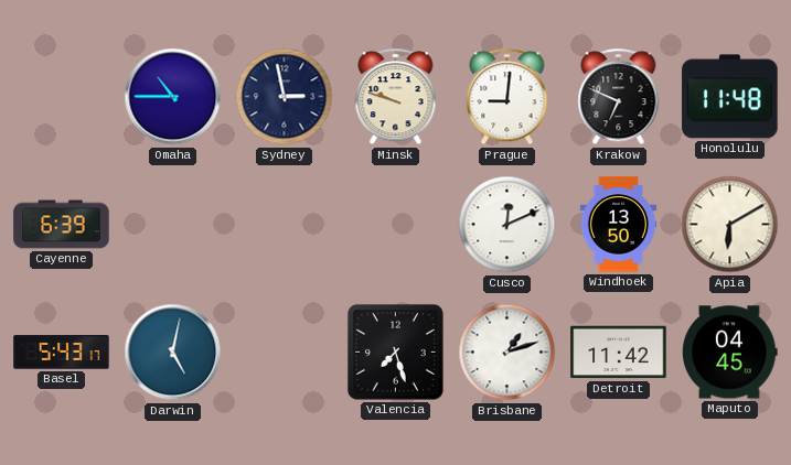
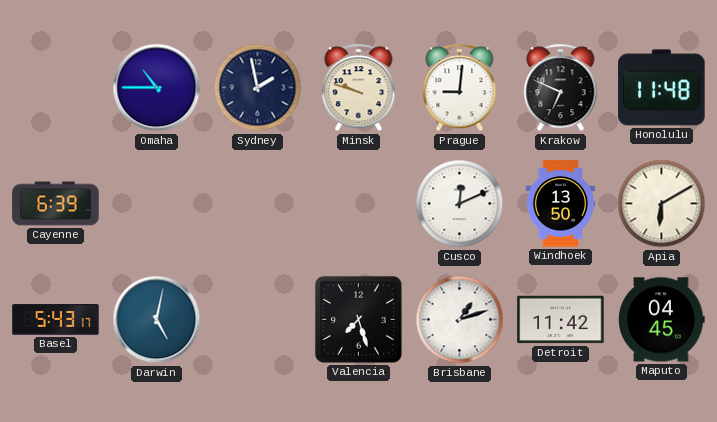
Sydney: 2:58 -> 1:58
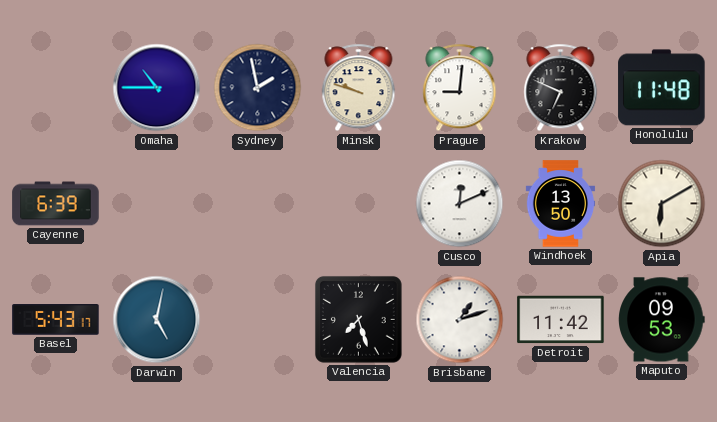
Maputo: 04:45 -> 09:53
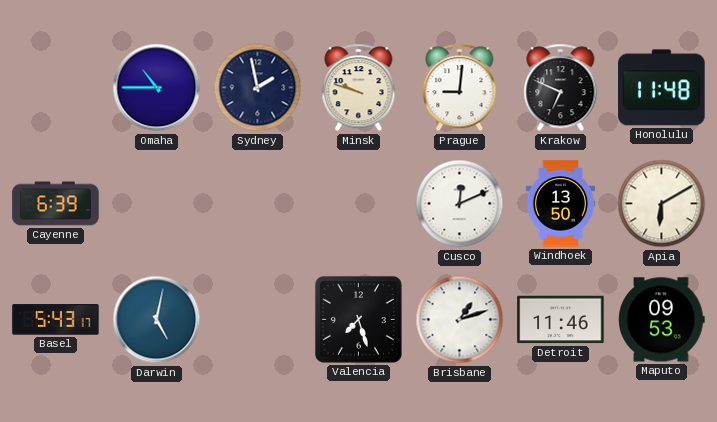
Detroit: 11:42 -> 11:46
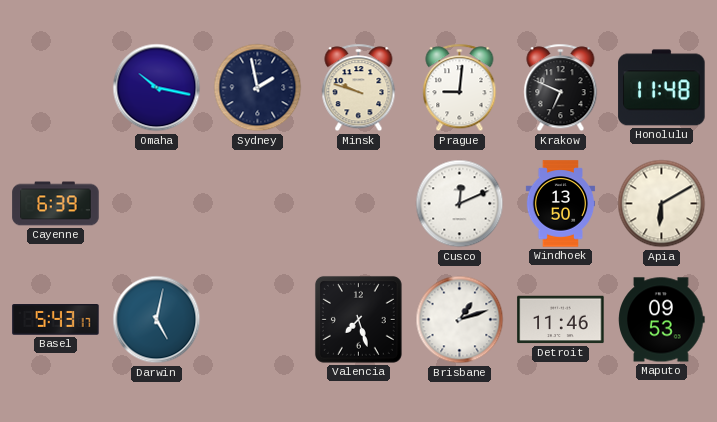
Omaha: 10:45 -> 10:17
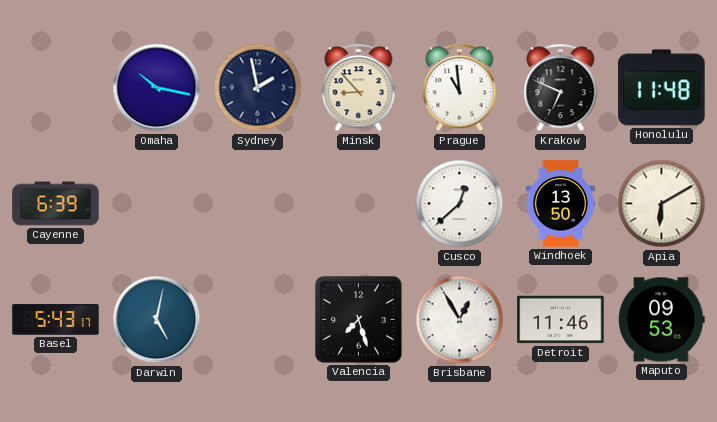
Minsk: 9:48 -> 8:53
Prague: 9:01 -> 10:59
Cusco: 12:11 -> 12:38
Brisbane: 1:12 -> 12:55
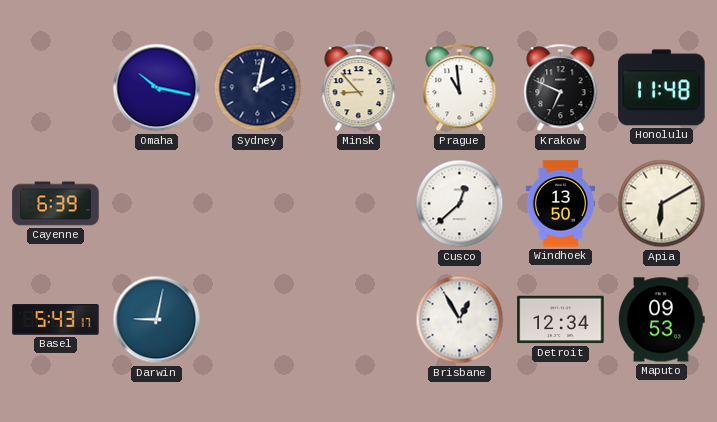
Sydney: 1:58 -> 2:02
Darwin: 5:02 -> 9:02
Valencia: 7:27 -> none
Detroit: 11:46 -> 12:34
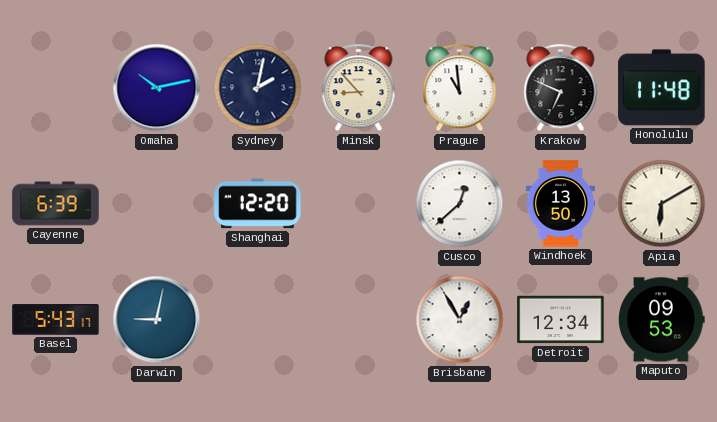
Omaha: 10:17 -> 10:13
Shanghai: none -> 12:20
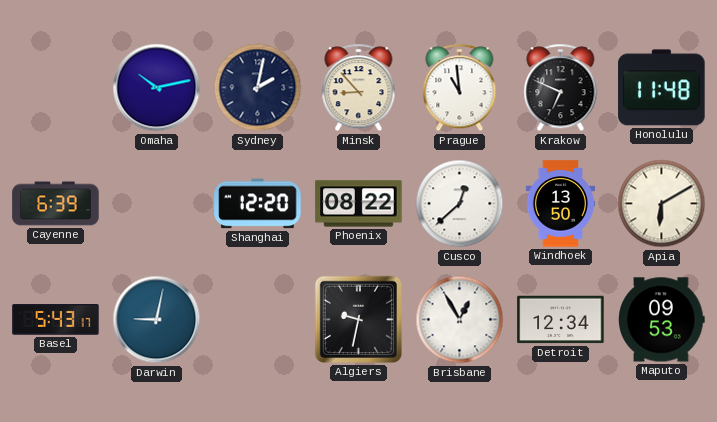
Phoenix: none -> 08:22
Algiers: none -> 9:32
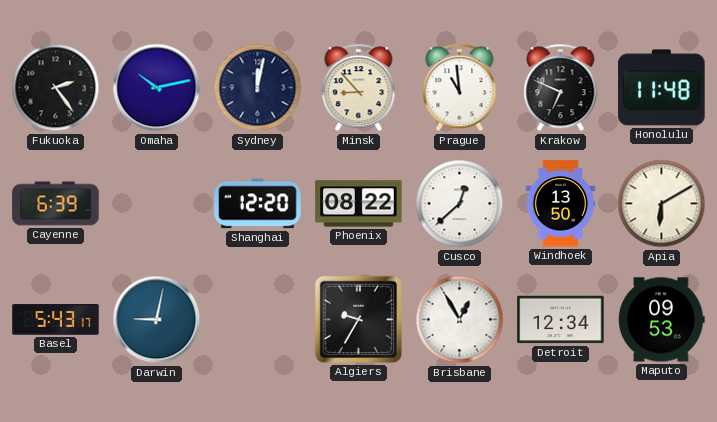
Fukuoka: none -> 2:24
Sydney: 2:02 -> 12:02
Algiers: 9:32 -> 9:35
